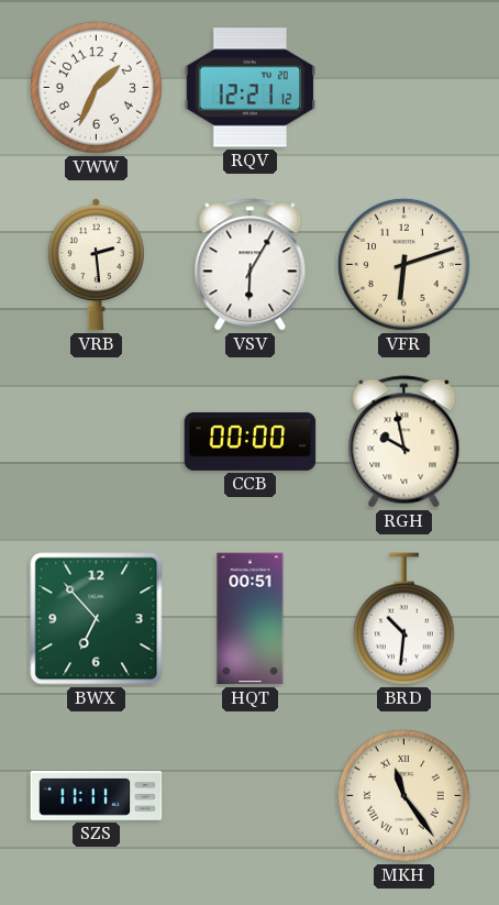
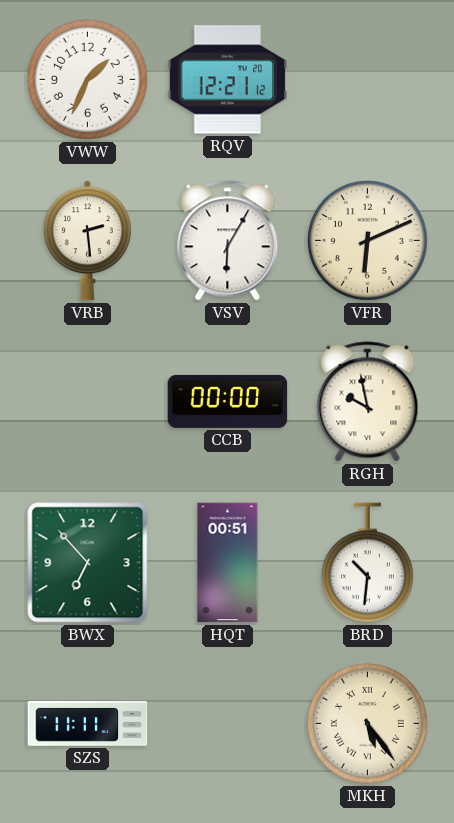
VFR: 6:12 -> 6:11
MKH: 11:24 -> 5:24
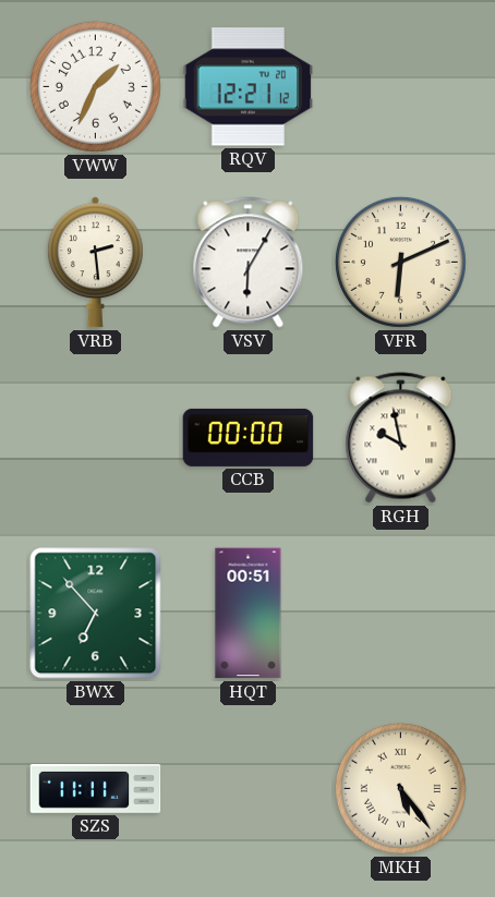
BRD: 10:31 -> none
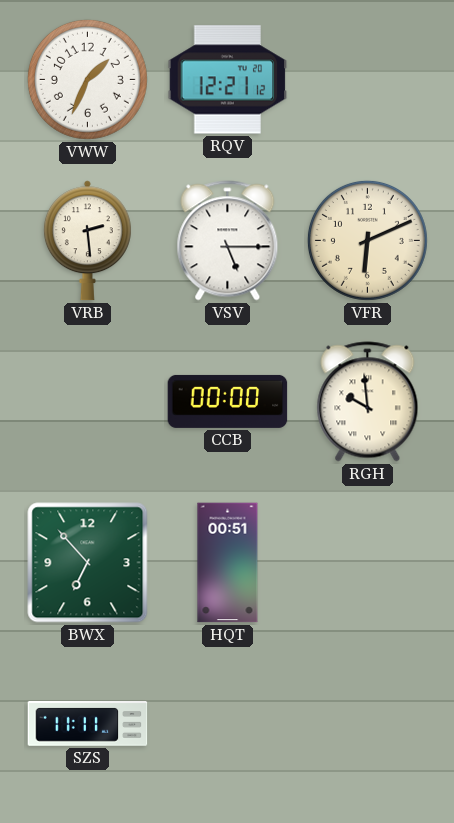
VSV: 6:05 -> 5:15
RGH: 9:58 -> 9:59
MKH: 5:24 -> none
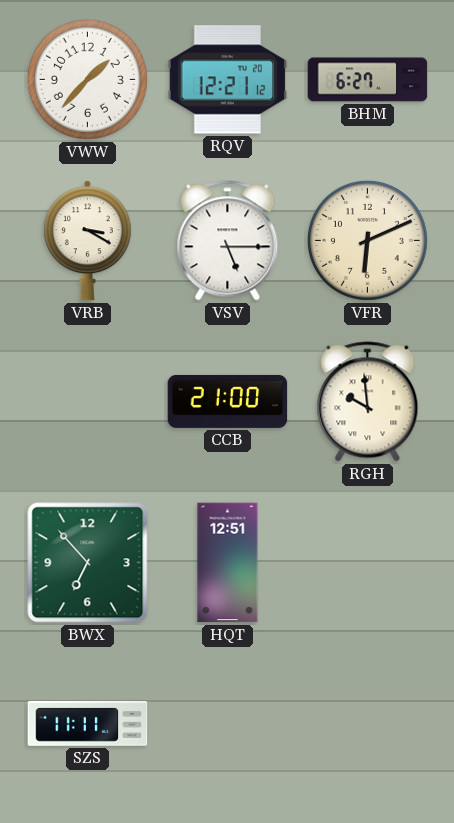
VWW: 1:34 -> 1:37
BHM: none -> 6:27
VRB: 2:29 -> 3:20
CCB: 00:00 -> 21:00
HQT: 00:51 -> 12:51
